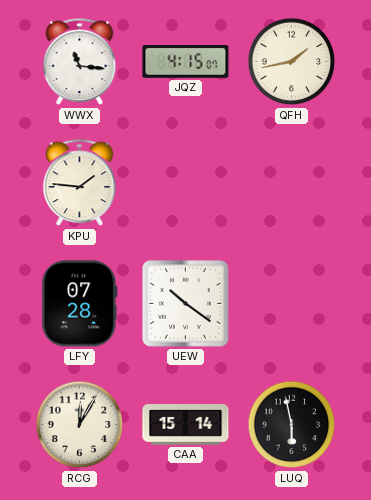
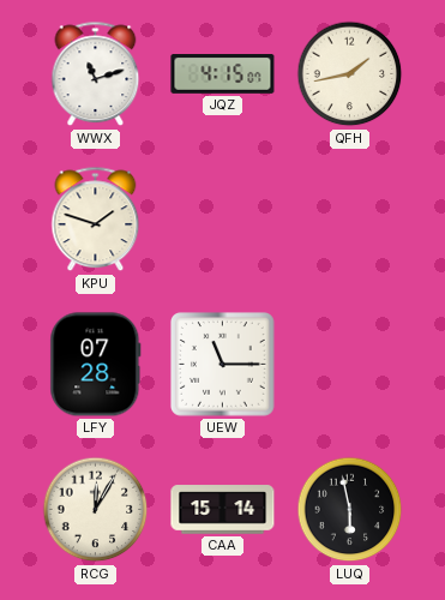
WWX: 11:16 -> 11:12
KPU: 1:46 -> 1:48
UEW: 10:21 -> 11:15
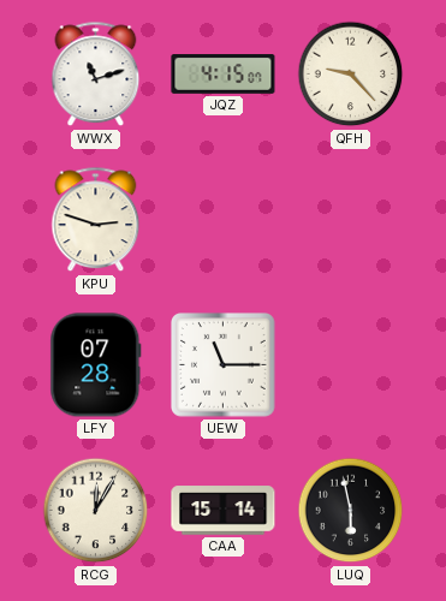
QFH: 1:43 -> 9:23
KPU: 1:48 -> 2:48
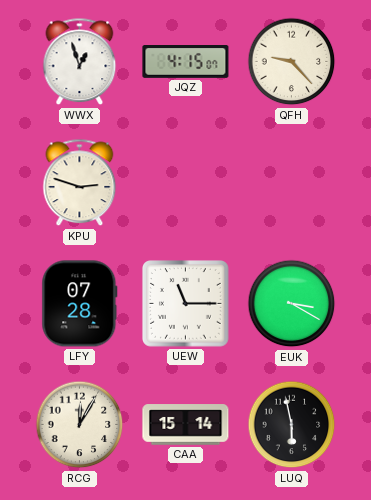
WWX: 11:12 -> 12:57
EUK: none -> 3:20
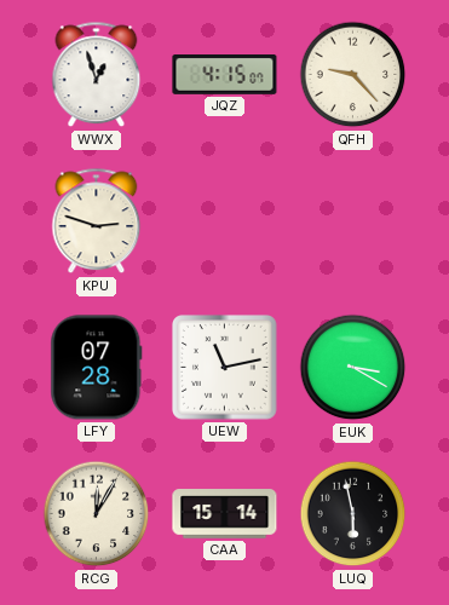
UEW: 11:15 -> 11:13
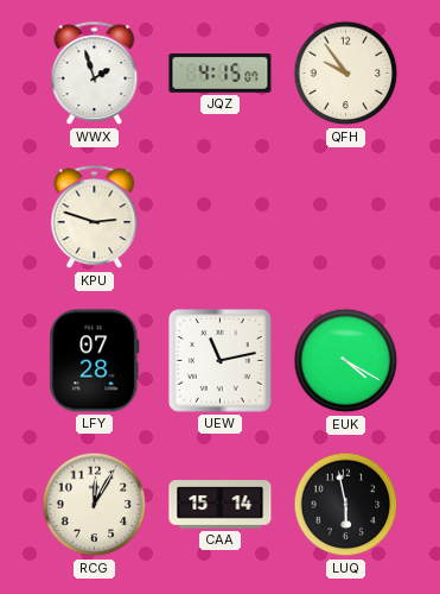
WWX: 12:57 -> 1:57
QFH: 9:23 -> 9:54
EUK: 3:20 -> 4:20
